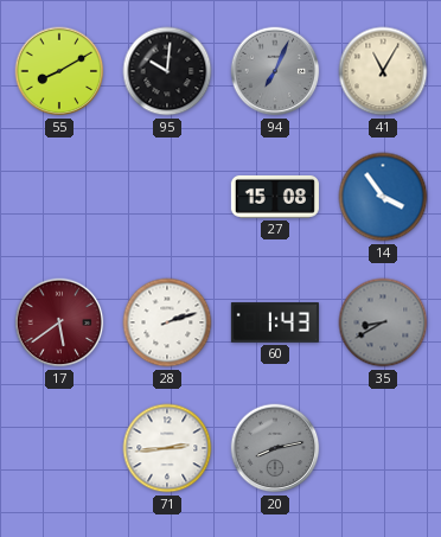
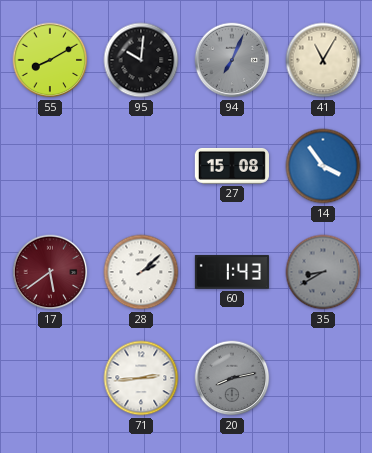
28: 2:12 -> 2:08
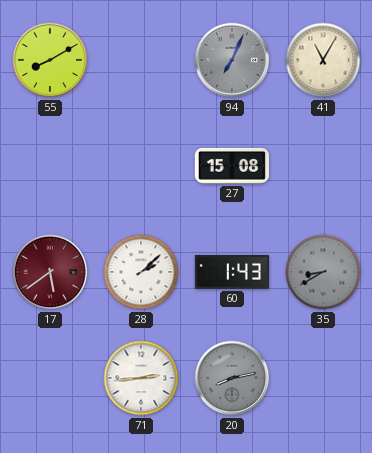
95: 10:01 -> none
14: 3:54 -> none
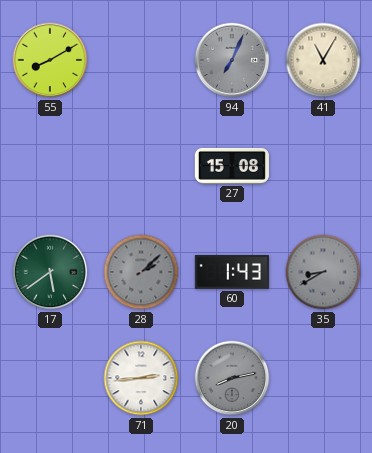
17 dial: burgundy -> green
28 dial: white -> grey
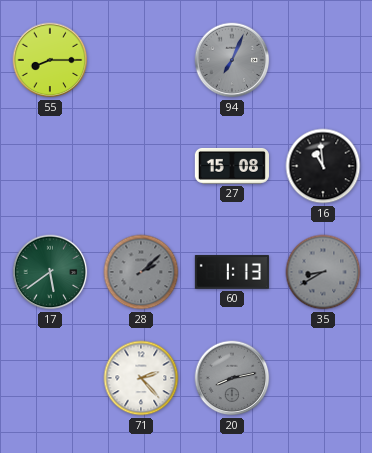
55: 8:10 -> 8:15
41: 11:05 -> none
16: none -> 10:59
60: 1:43 -> 1:13
71: 2:44 -> 2:23
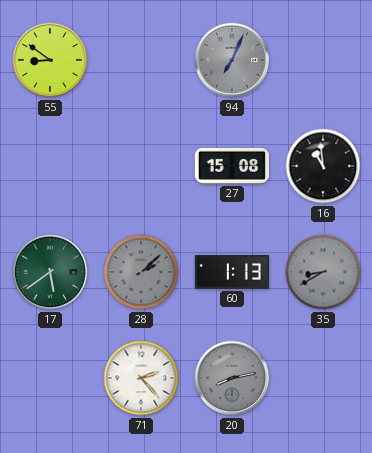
55: 8:15 -> 8:51
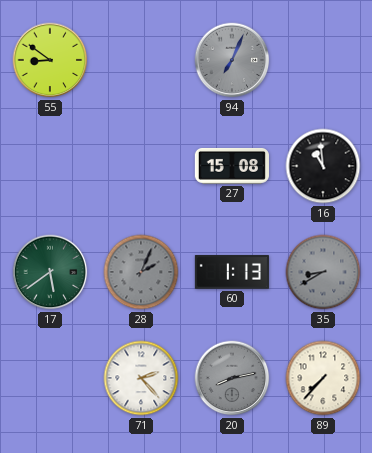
28: 2:08 -> 2:04
89: none -> 7:37
